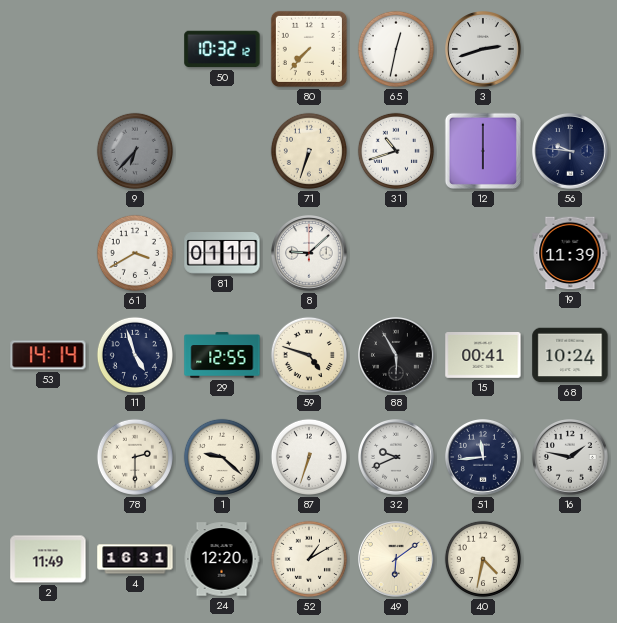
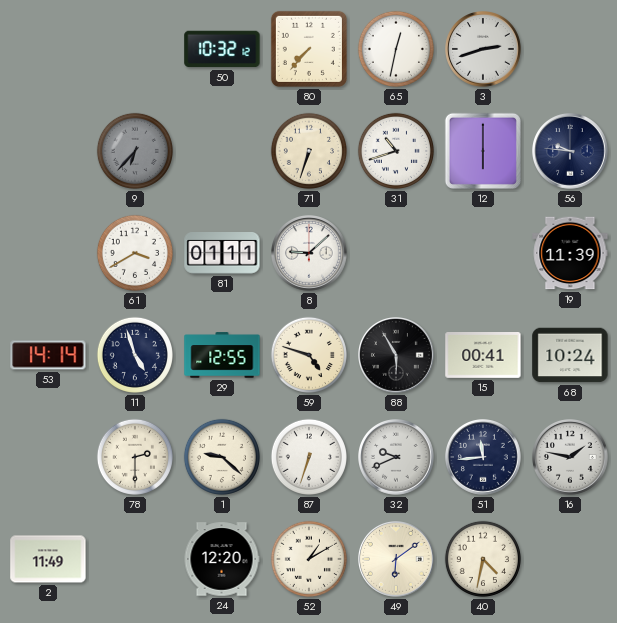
4: 16:31 -> none
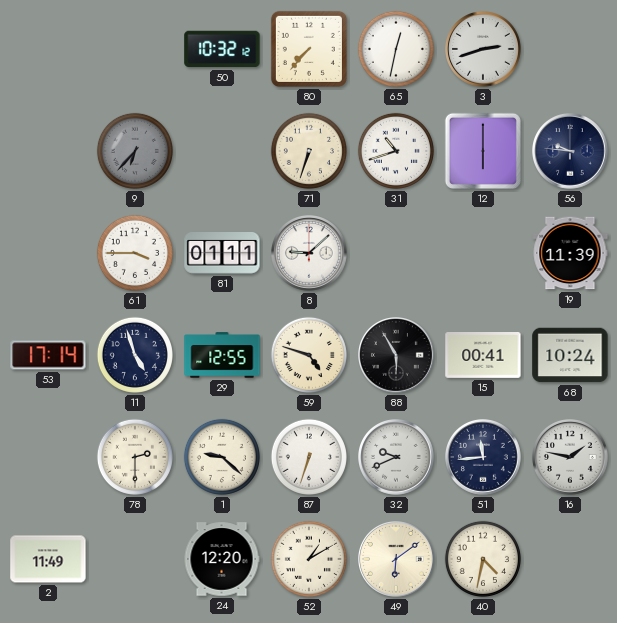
61: 3:40 -> 3:45
53: 14:14 -> 17:14
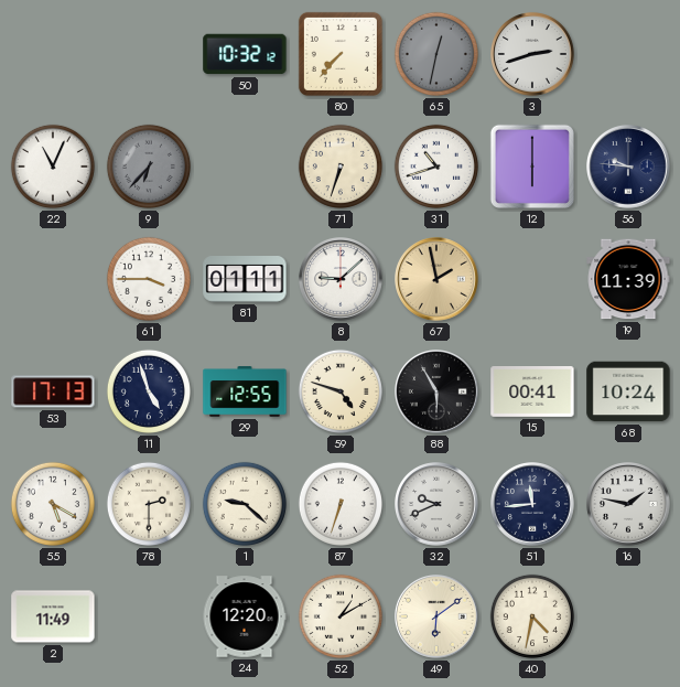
65 dial: white -> grey
22: none -> 11:04
67: none -> 1:58
53: 17:14 -> 17:13
55: none -> 5:20
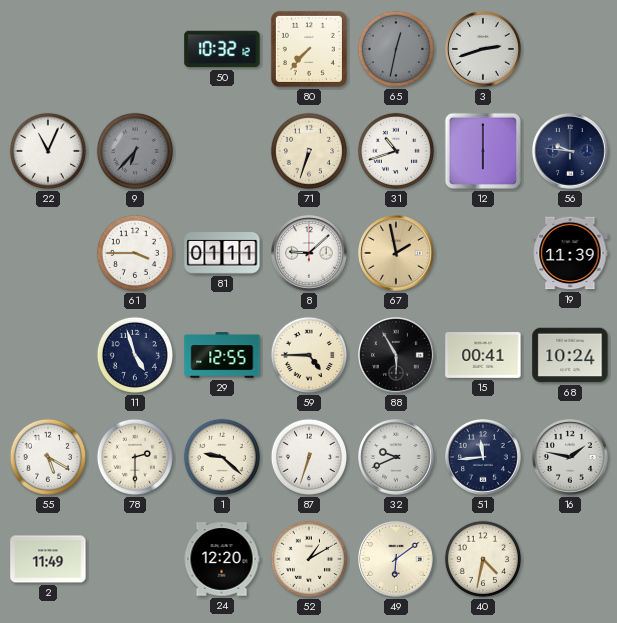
53: 17:13 -> none
59: 4:48 -> 4:45
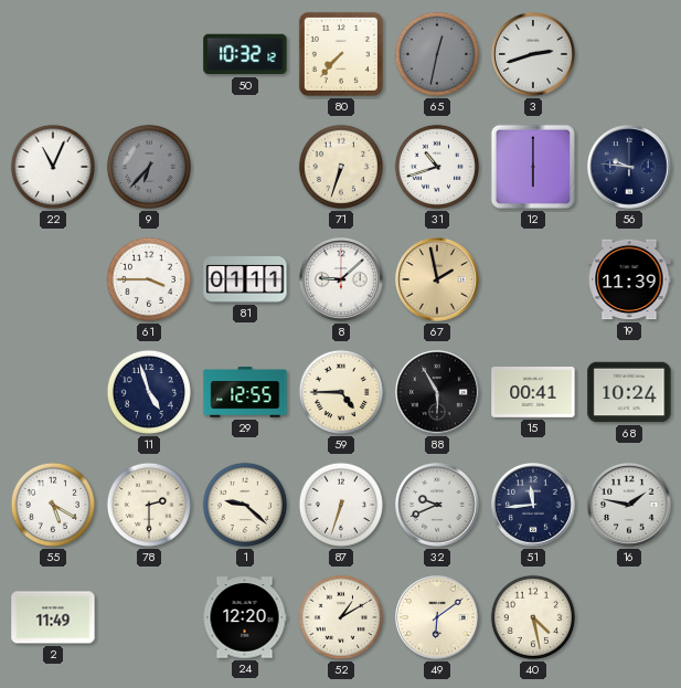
40: 4:32 -> 4:28
